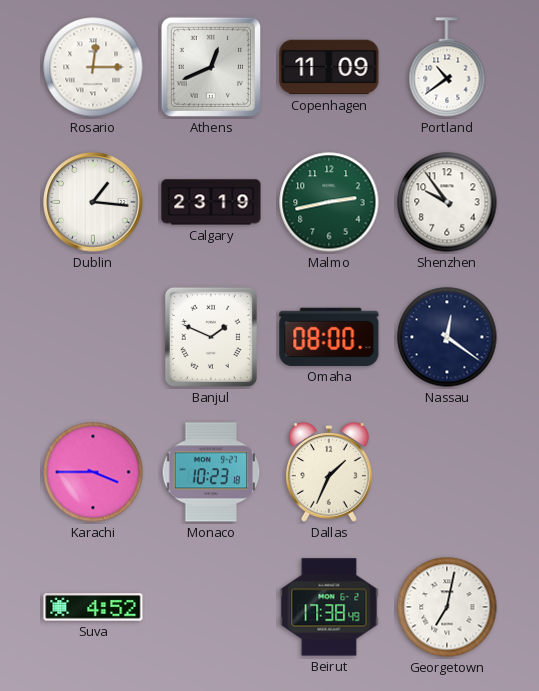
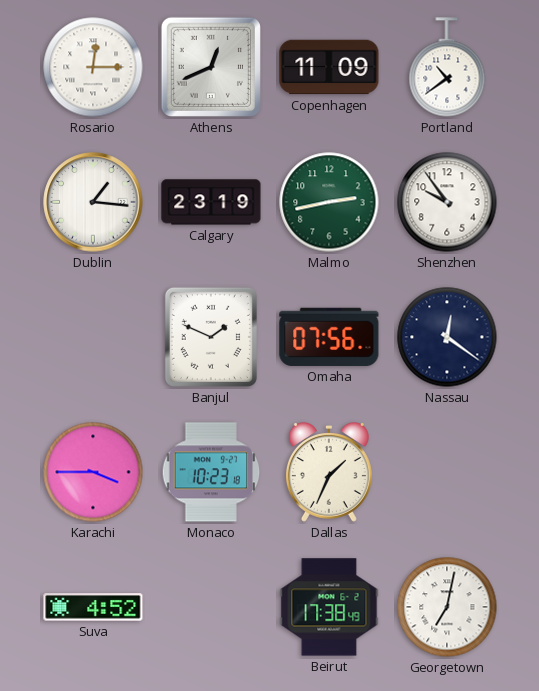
Omaha: 08:00 -> 07:56
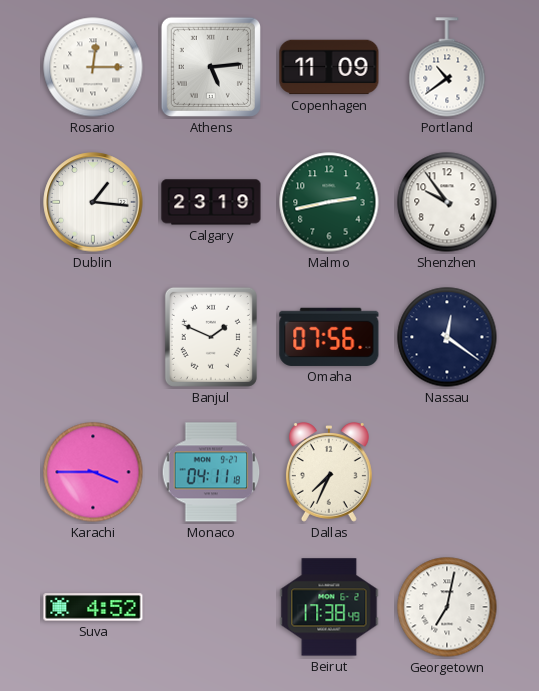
Athens: 12:41 -> 5:14
Monaco: 10:23 -> 04:11
Dallas: 1:34 -> 7:34
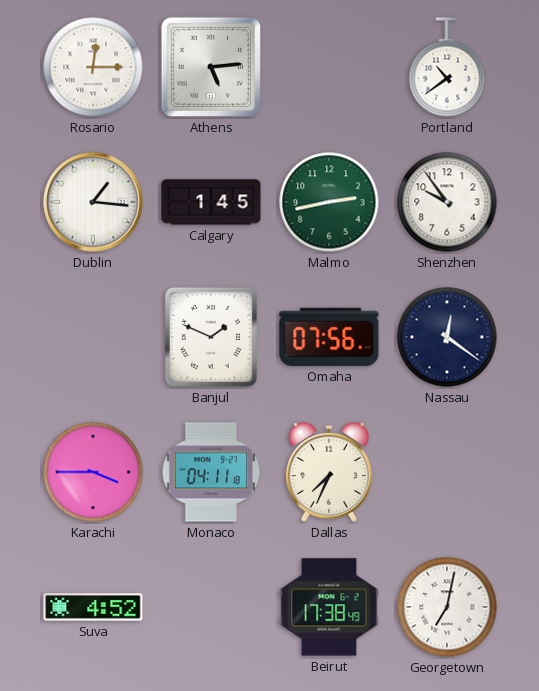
Copenhagen: 11:09 -> none
Calgary: 23:19 -> 1:45
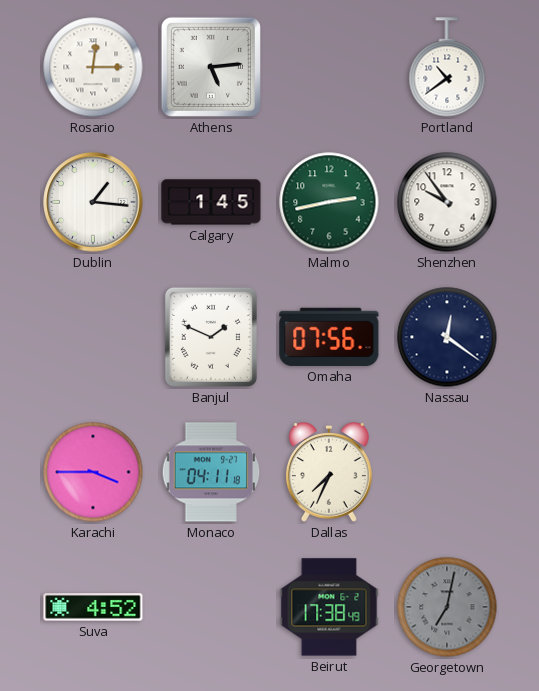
Georgetown dial: white -> grey
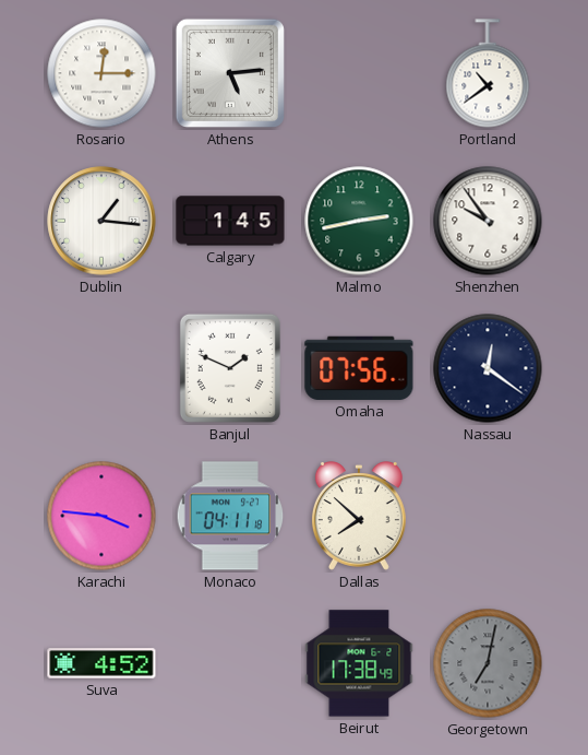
Karachi: 3:45 -> 3:46
Dallas: 7:34 -> 7:52
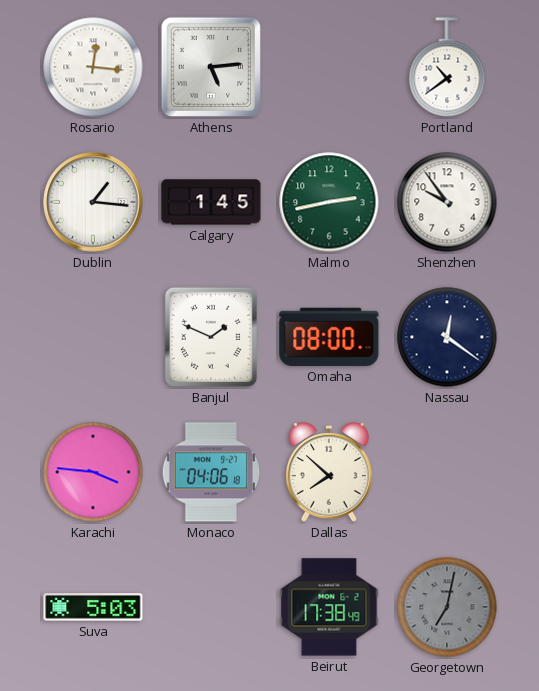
Rosario: 12:15 -> 12:16
Omaha: 07:56 -> 08:00
Monaco: 04:11 -> 04:06
Suva: 4:52 -> 5:03
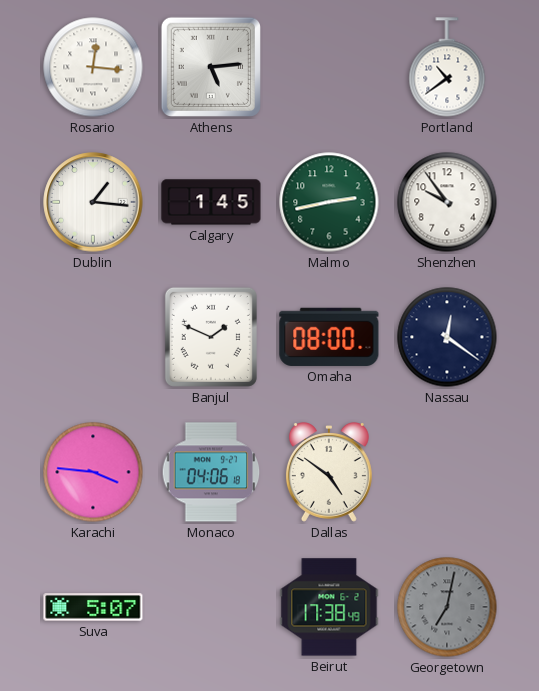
Dallas: 7:52 -> 4:51
Suva: 5:03 -> 5:07
